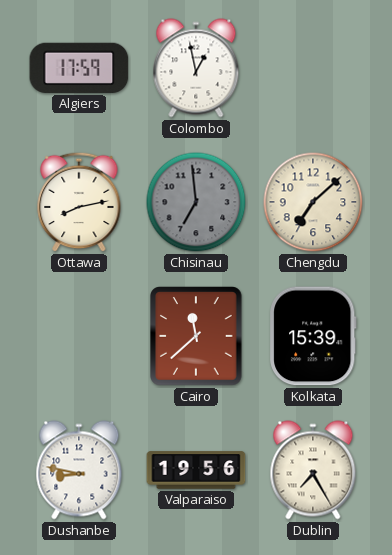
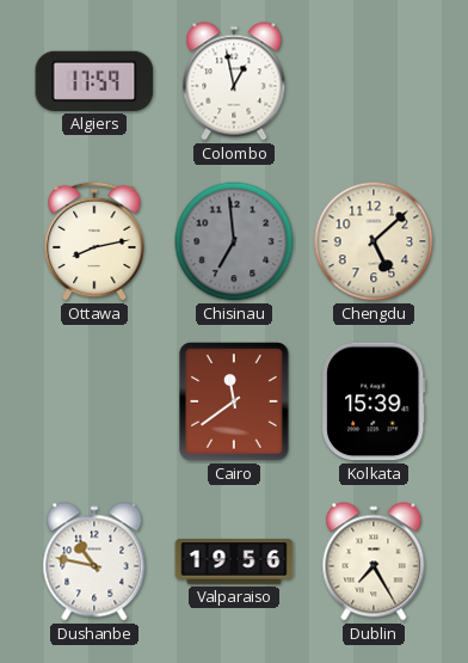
Chengdu: 7:08 -> 5:08
Cairo: 11:38 -> 11:39
Dushanbe: 8:47 -> 10:47
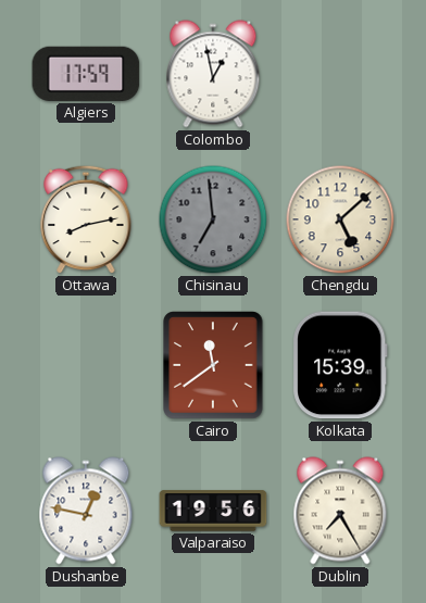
Dushanbe: 10:47 -> 12:47
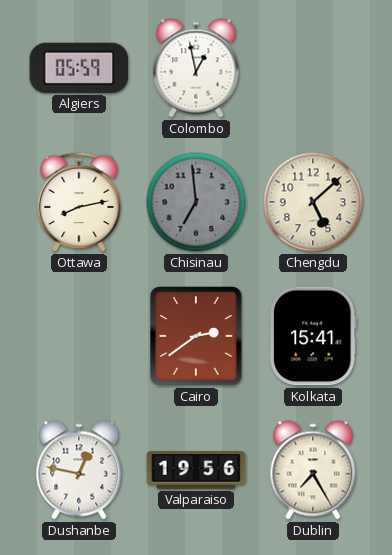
Algiers: 17:59 -> 05:59
Cairo: 11:39 -> 2:39
Kolkata: 15:39 -> 15:41
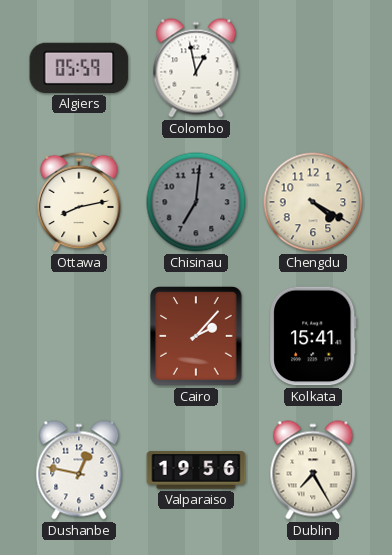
Chisinau: 6:59 -> 7:01
Chengdu: 5:08 -> 4:20
Cairo: 2:39 -> 2:07
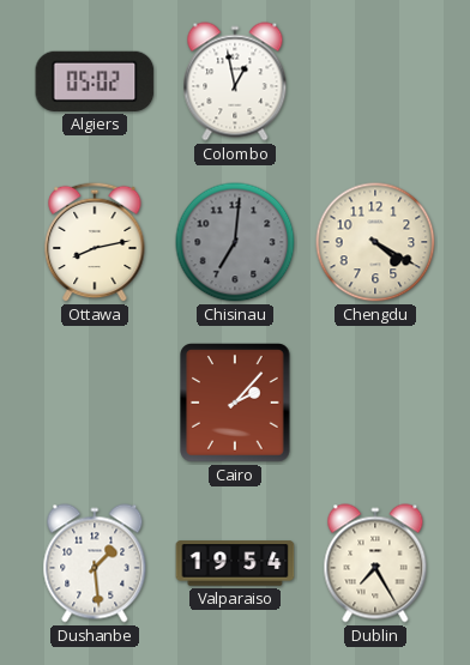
Algiers: 05:59 -> 05:02
Kolkata: 15:41 -> none
Dushanbe: 12:47 -> 1:29
Valparaiso: 19:56 -> 19:54
